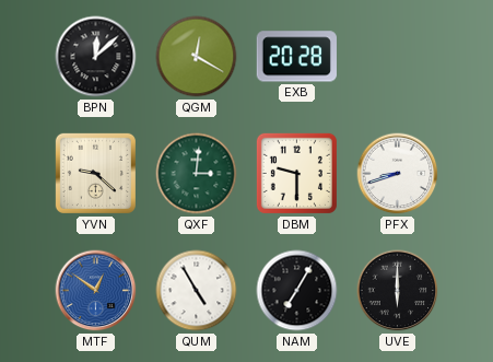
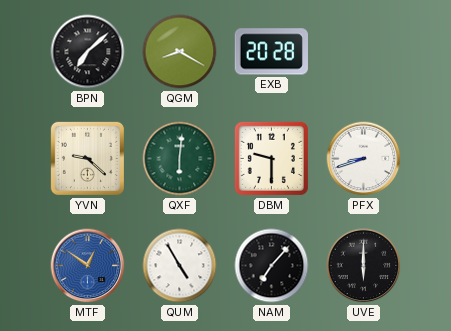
BPN: 12:08 -> 7:08
QGM: 12:20 -> 8:20
QXF: 3:01 -> 6:01
NAM: 7:05 -> 7:07
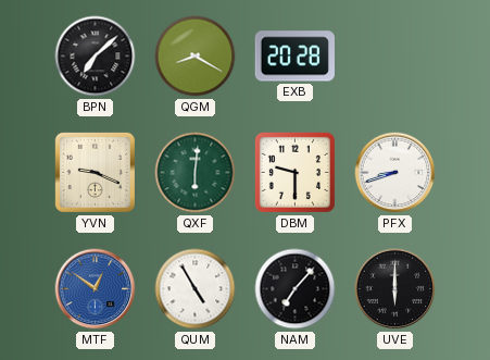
YVN: 9:22 -> 9:19
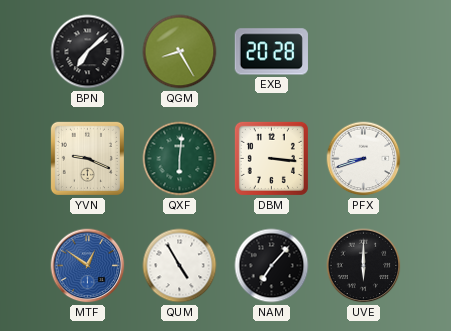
QGM: 8:20 -> 8:25
DBM: 9:30 -> 3:16
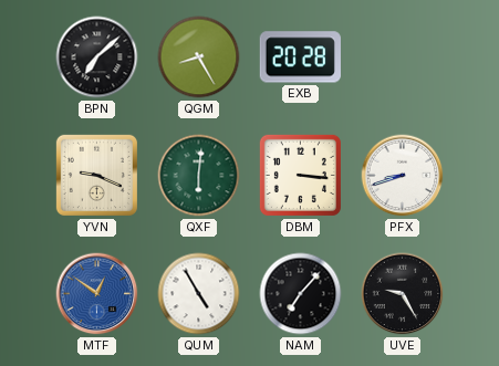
UVE: 6:00 -> 9:25
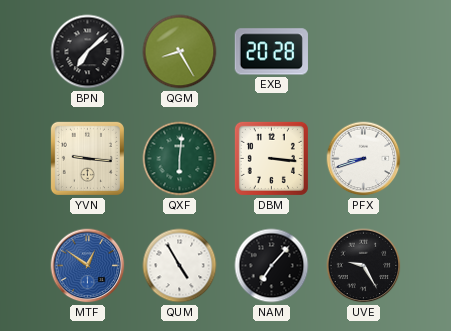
YVN: 9:19 -> 9:16
